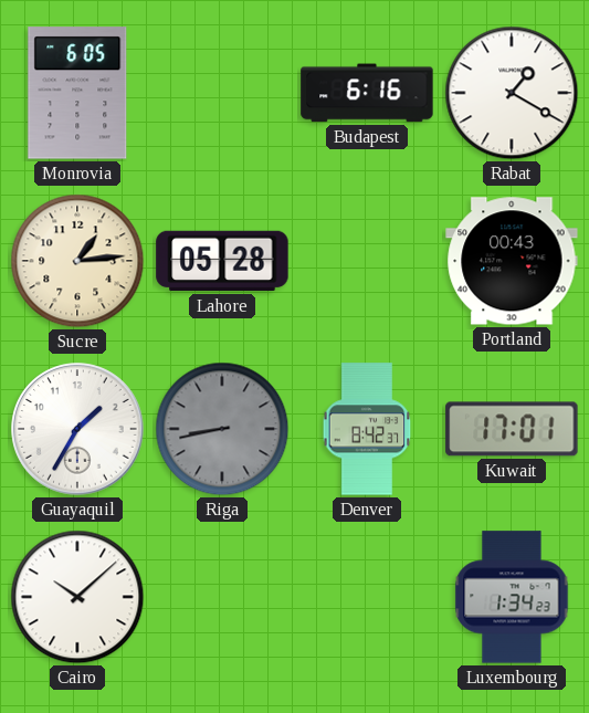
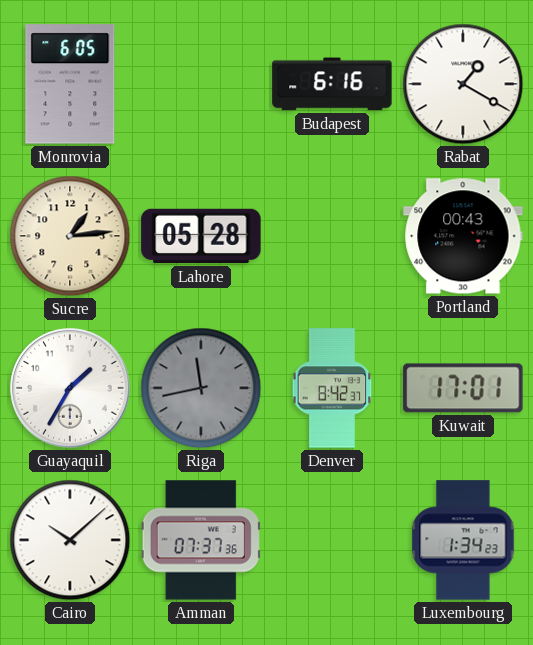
Riga: 8:43 -> 11:43
Amman: none -> 07:37
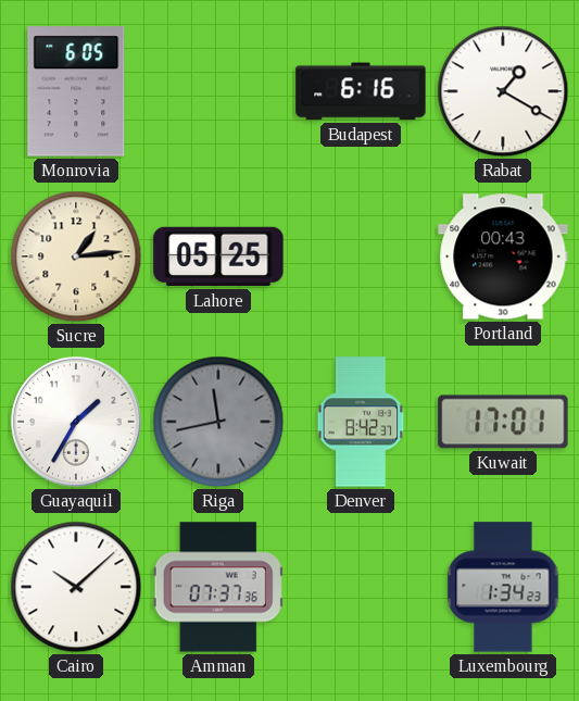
Lahore: 05:28 -> 05:25
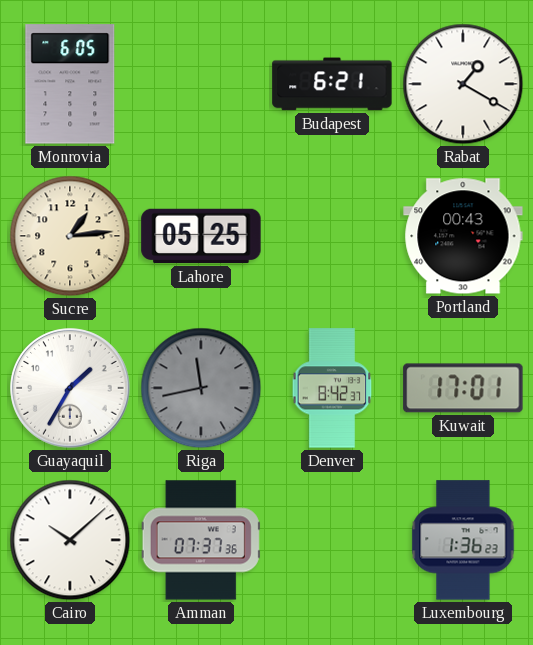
Budapest: 6:16 -> 6:21
Luxembourg: 1:34 -> 1:36
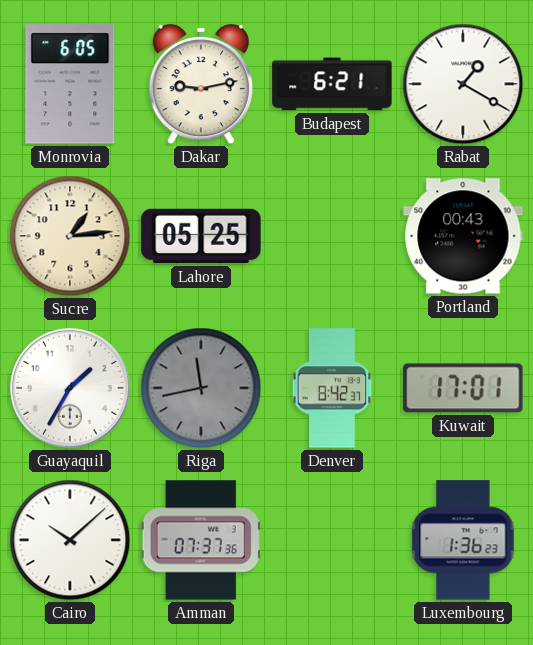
Dakar: none -> 9:13
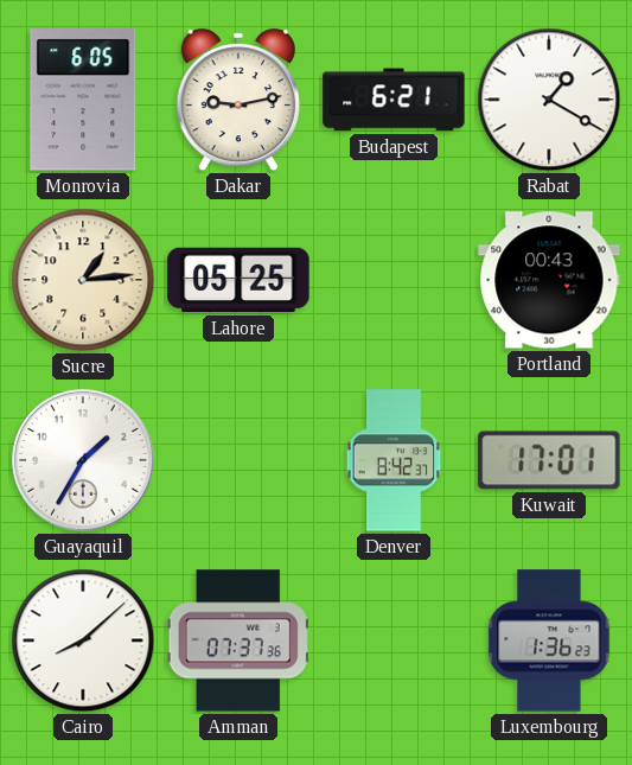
Riga: 11:43 -> none
Cairo: 10:08 -> 8:08
